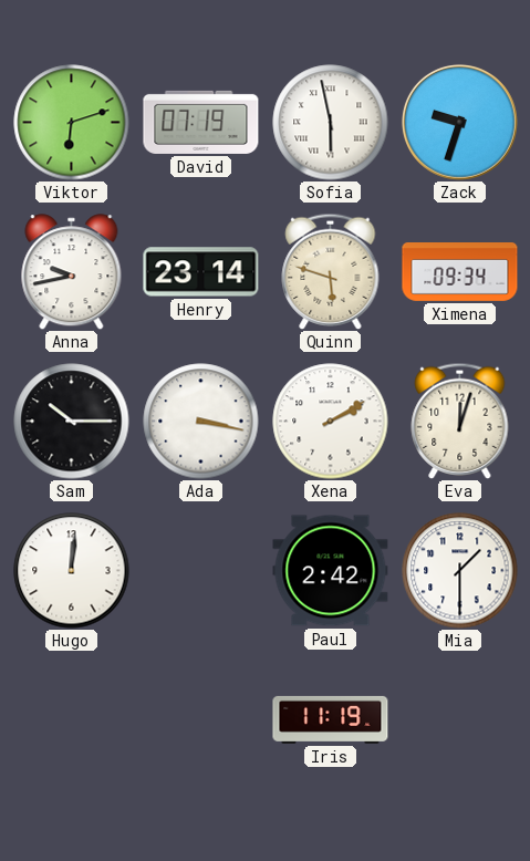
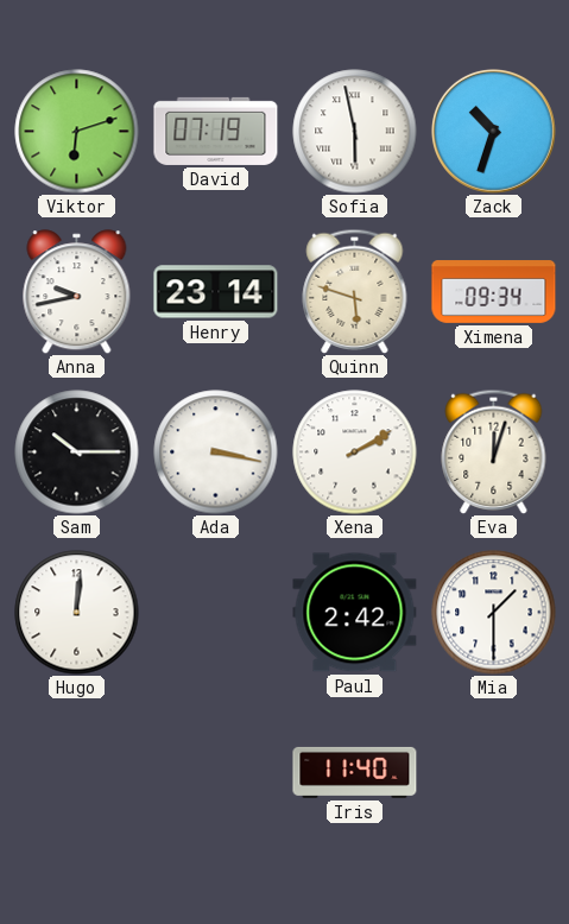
Zack: 9:33 -> 10:33
Iris: 11:19 -> 11:40
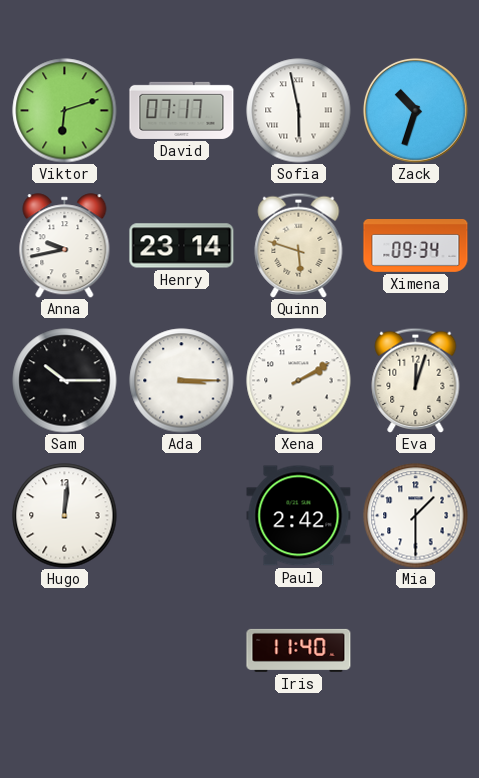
David: 07:19 -> 07:17
Ada: 3:17 -> 3:15
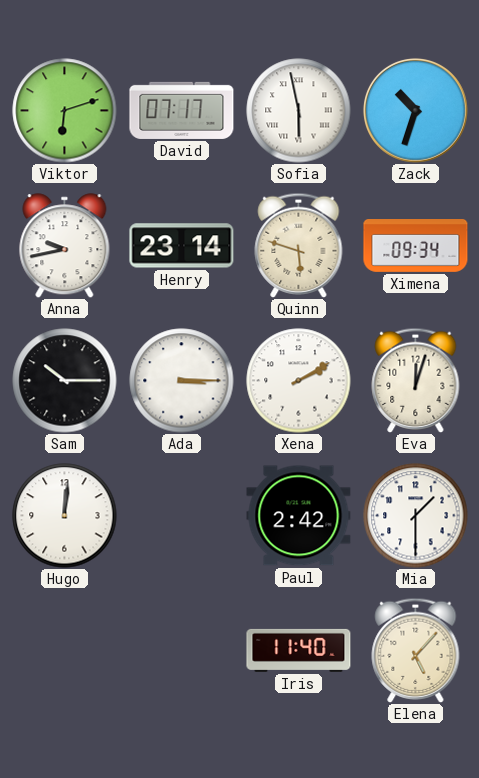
Elena: none -> 5:07
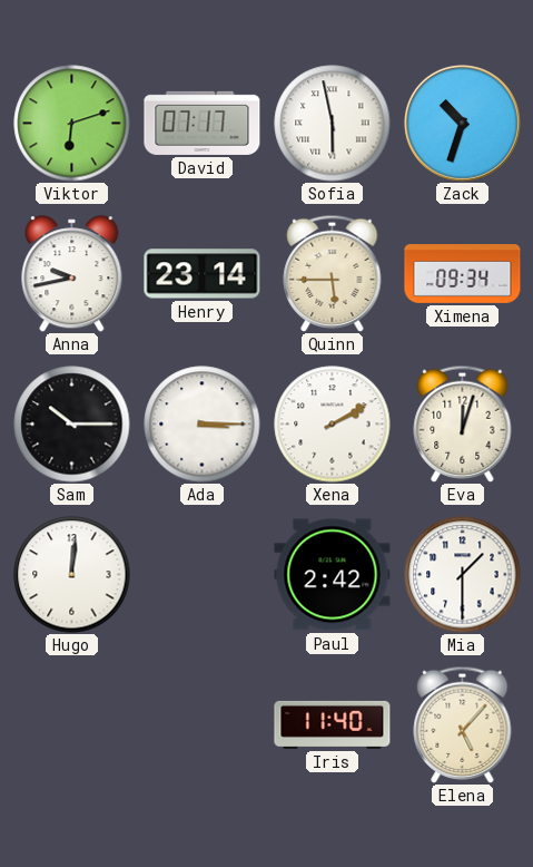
Quinn: 5:48 -> 5:45
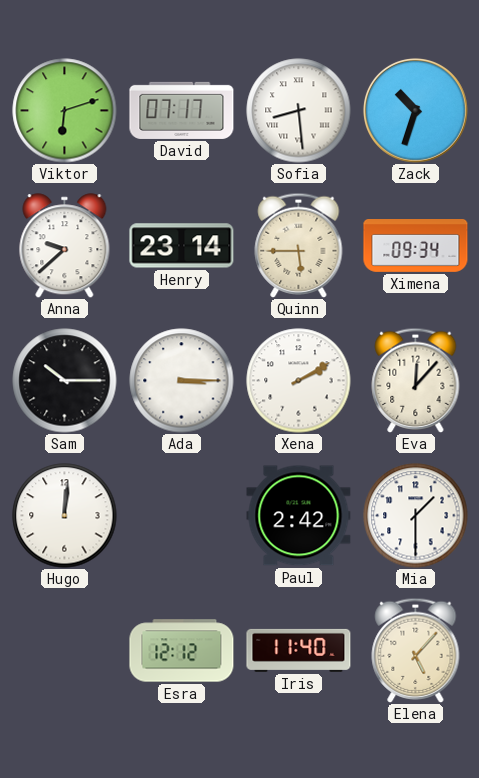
Sofia: 5:58 -> 8:29
Anna: 9:43 -> 9:38
Eva: 12:03 -> 12:07
Esra: none -> 12:12
